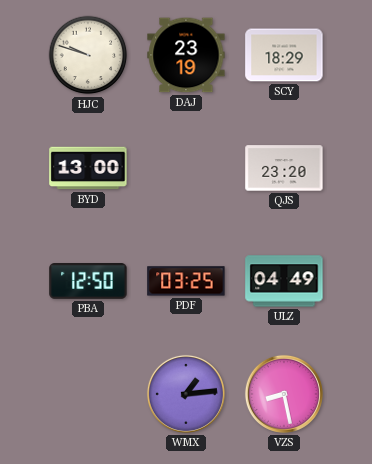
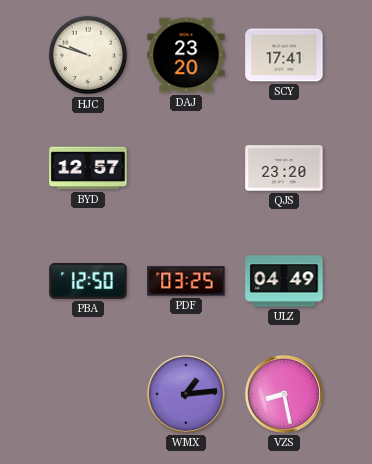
DAJ: 23:19 -> 23:20
SCY: 18:29 -> 17:41
BYD: 13:00 -> 12:57
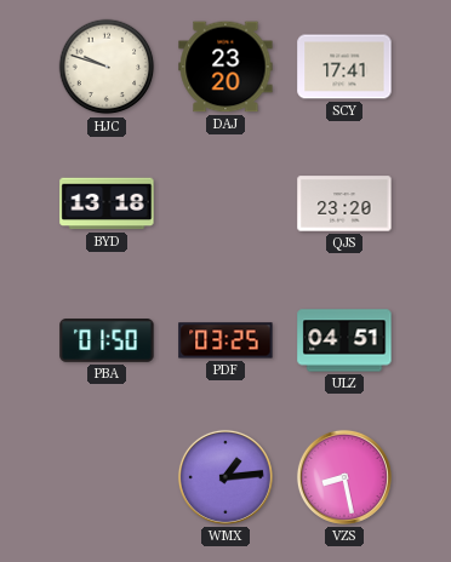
BYD: 12:57 -> 13:18
PBA: 12:50 -> 01:50
ULZ: 04:49 -> 04:51
